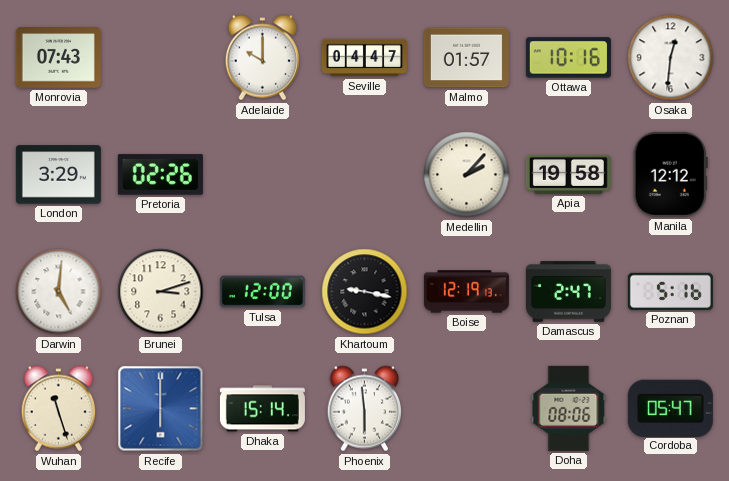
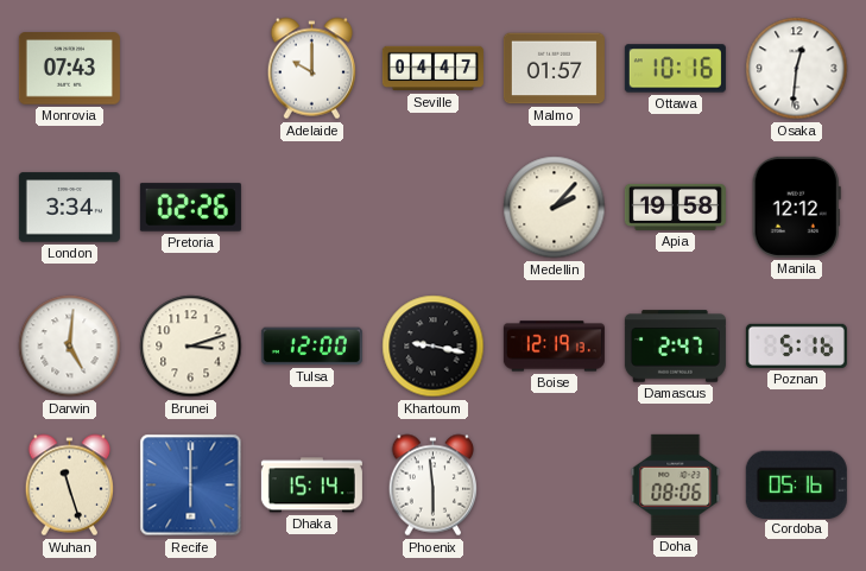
London: 3:29 -> 3:34
Cordoba: 05:47 -> 05:16
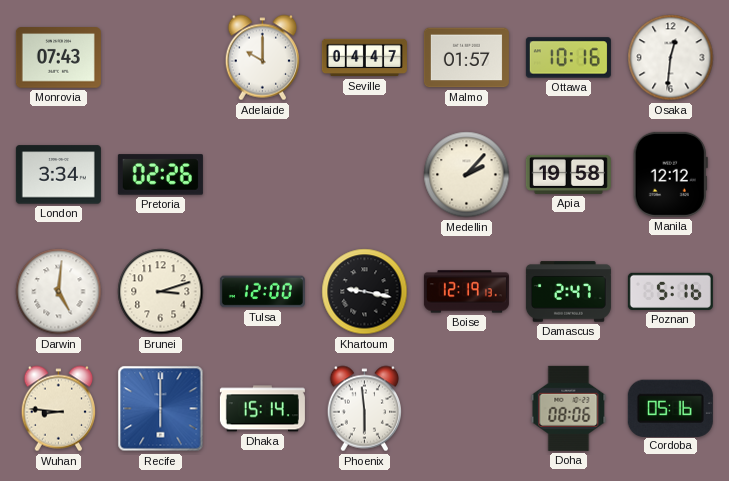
Wuhan: 11:27 -> 8:46
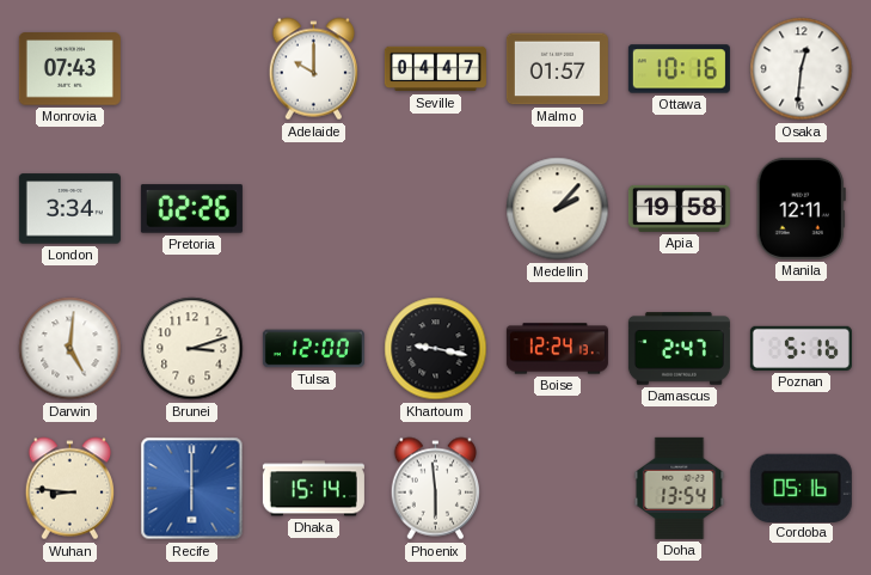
Manila: 12:12 -> 12:11
Boise: 12:19 -> 12:24
Doha: 08:06 -> 13:54
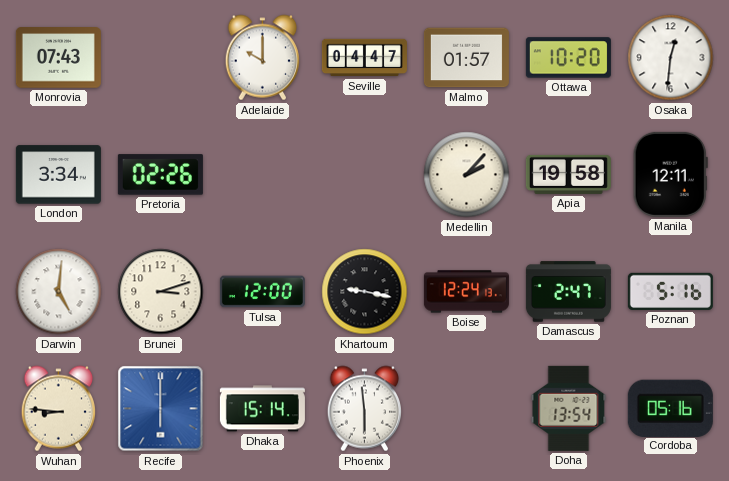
Ottawa: 10:16 -> 10:20
